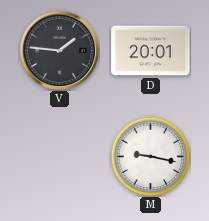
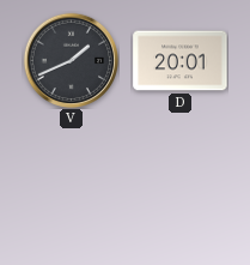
V: 1:46 -> 1:41
M: 9:17 -> none
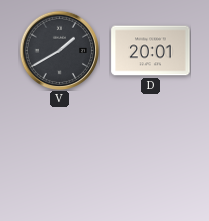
V: 1:41 -> 1:40
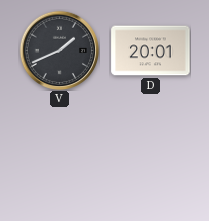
V: 1:40 -> 1:41
